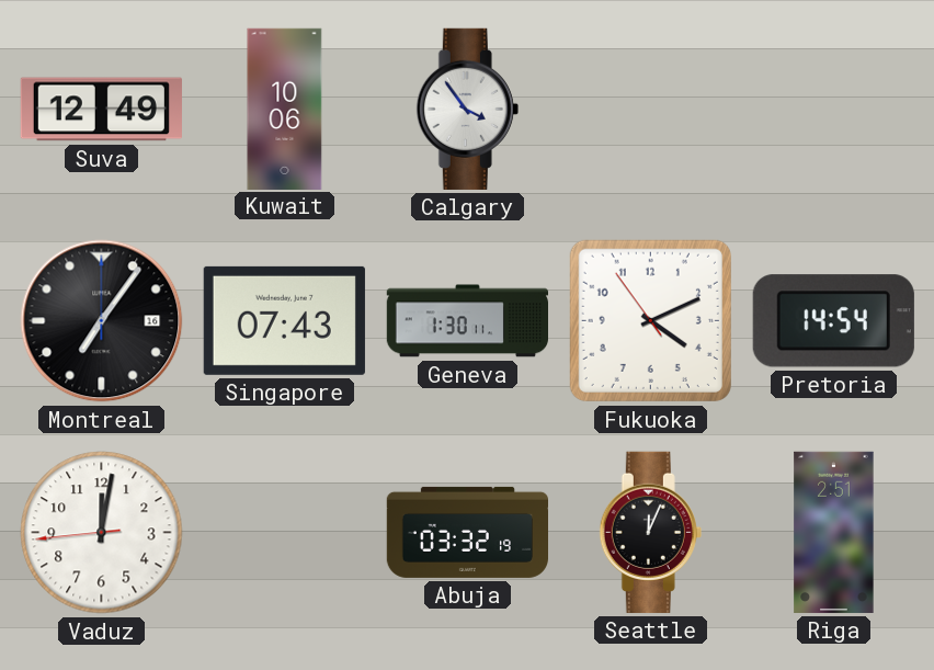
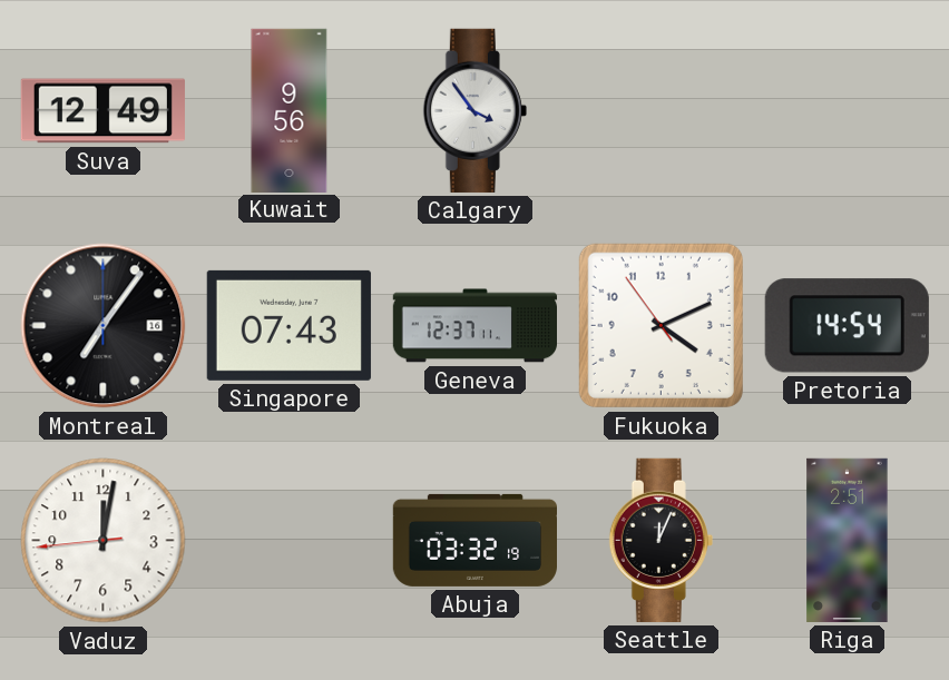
Kuwait: 10:06 -> 9:56
Geneva: 1:30 -> 12:37
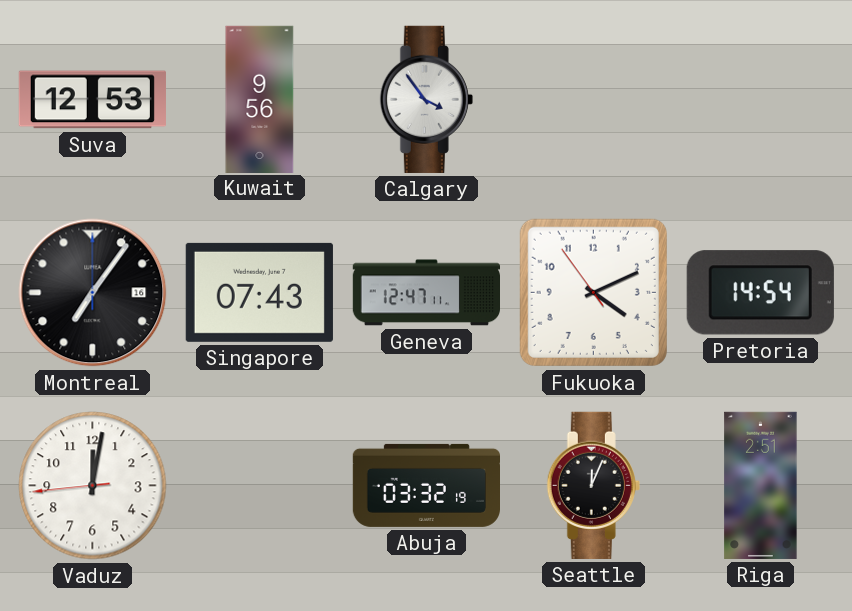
Suva: 12:49 -> 12:53
Geneva: 12:37 -> 12:47
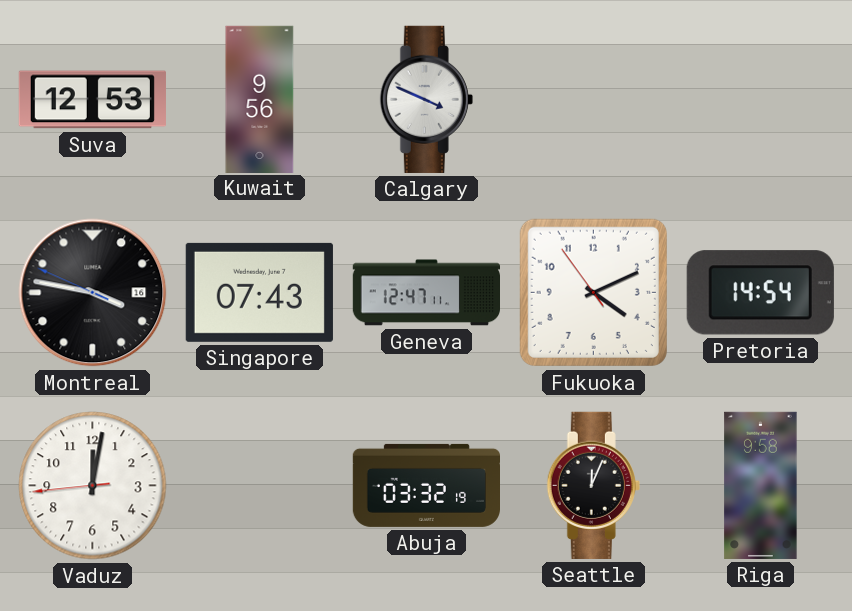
Calgary: 3:54 -> 3:49
Montreal: 7:06 -> 3:46
Riga: 2:51 -> 9:58
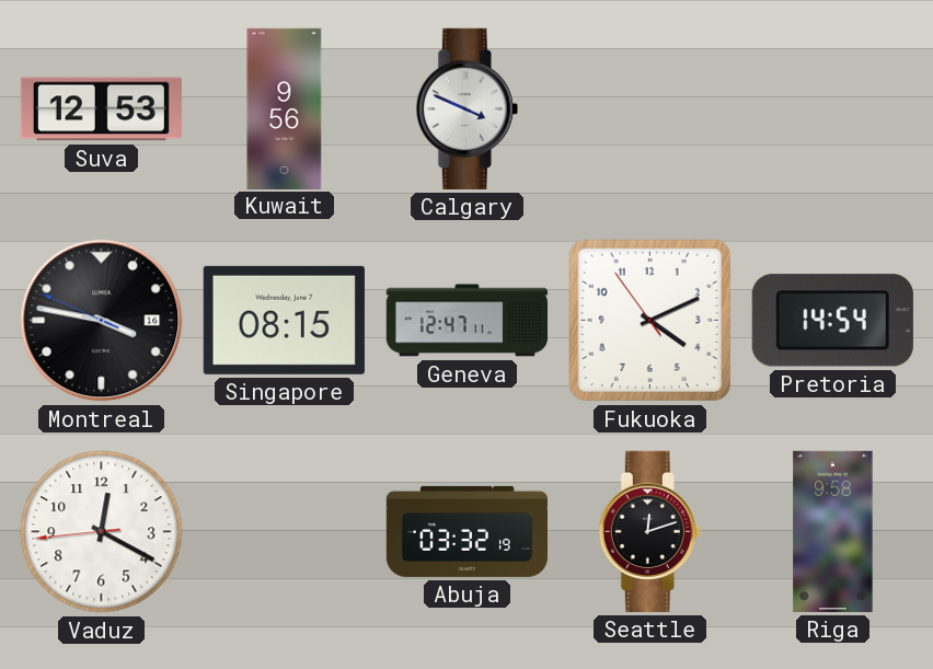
Singapore: 07:43 -> 08:15
Vaduz: 12:01 -> 12:19
Seattle: 12:04 -> 12:12
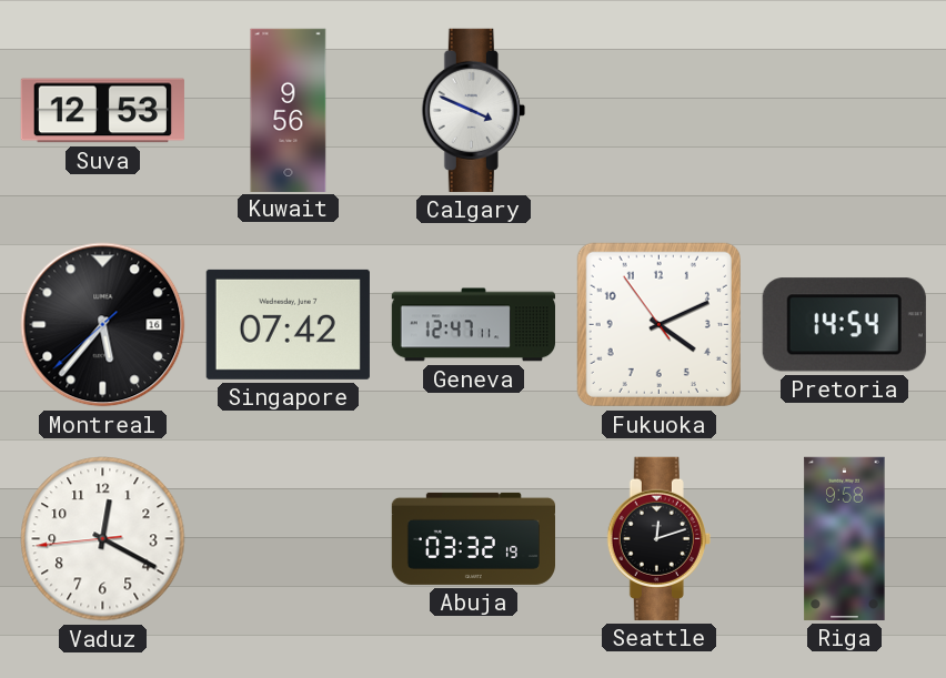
Montreal: 3:46 -> 5:36
Singapore: 08:15 -> 07:42
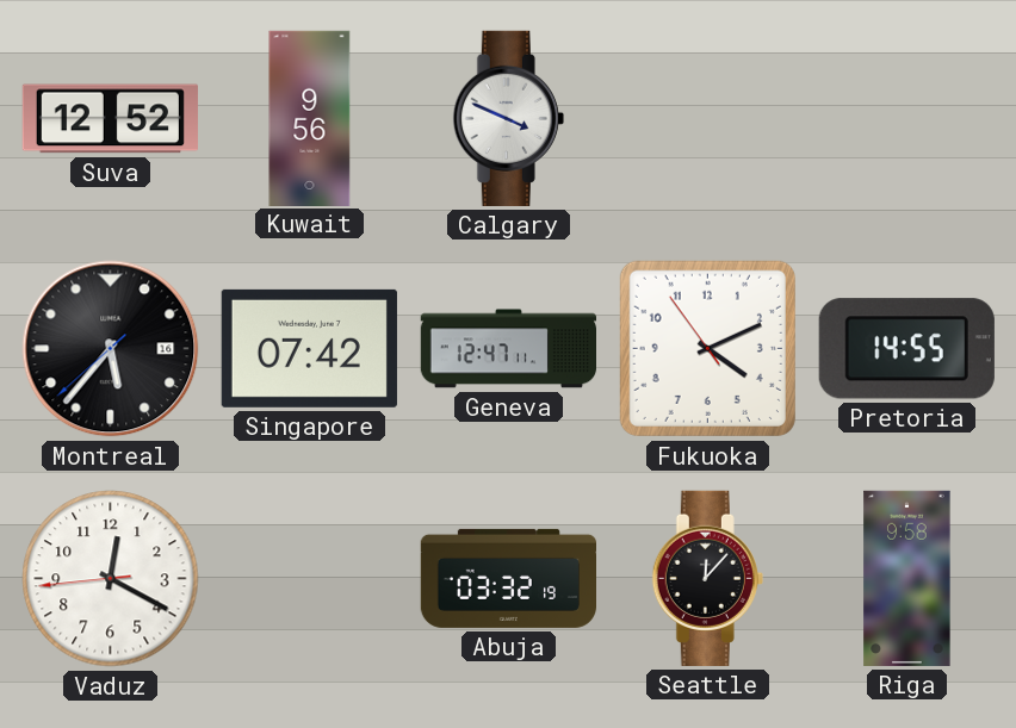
Suva: 12:53 -> 12:52
Pretoria: 14:54 -> 14:55
Seattle: 12:12 -> 12:07
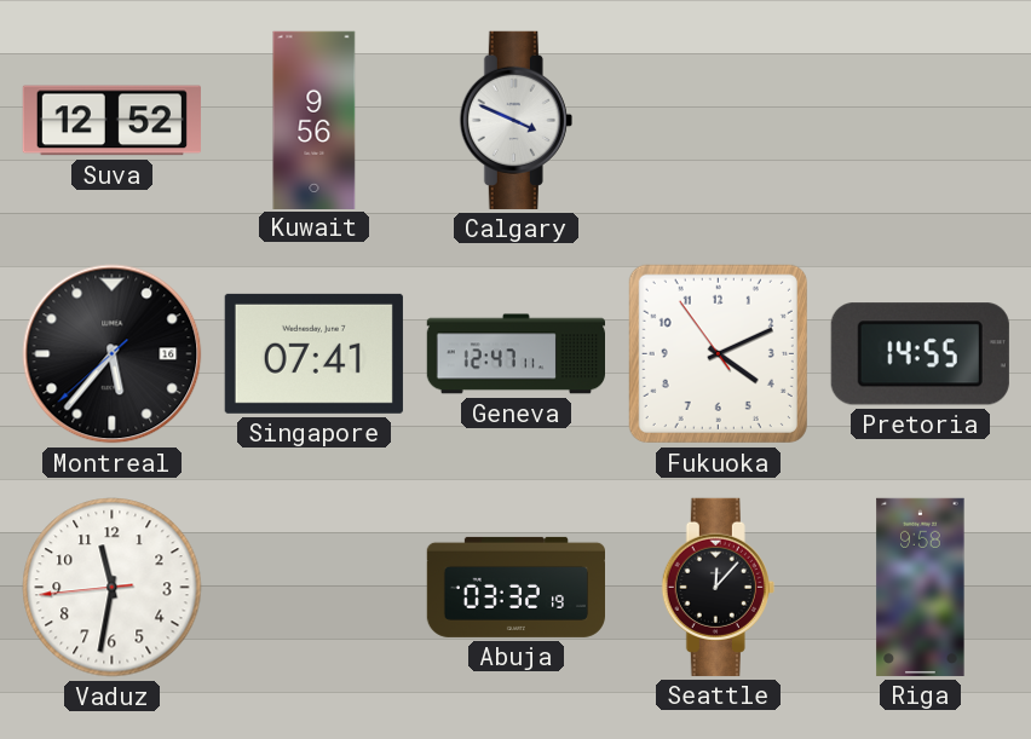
Singapore: 07:42 -> 07:41
Vaduz: 12:19 -> 11:31
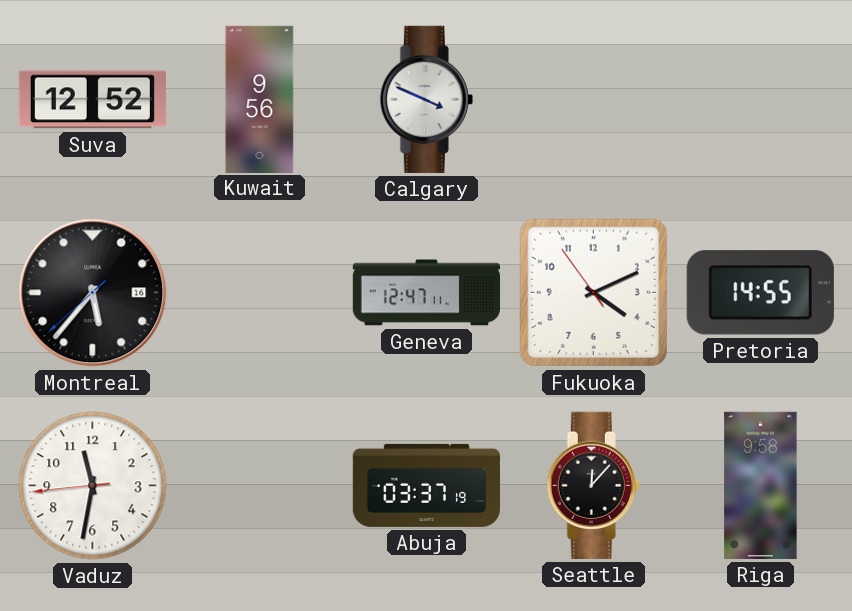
Singapore: 07:41 -> none
Abuja: 03:32 -> 03:37
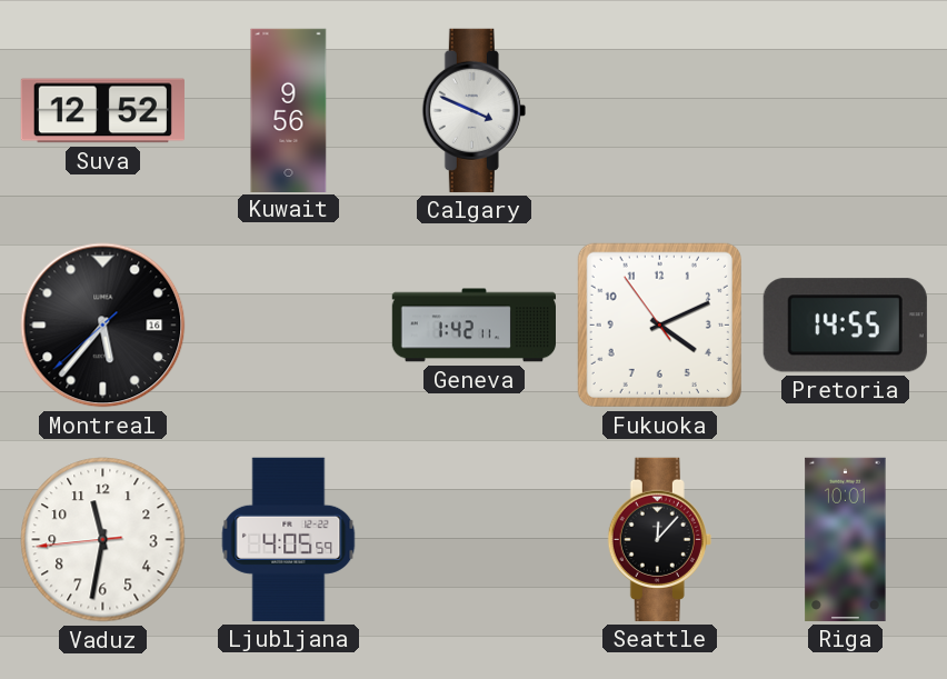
Geneva: 12:47 -> 1:42
Ljubljana: none -> 4:05
Abuja: 03:37 -> none
Riga: 9:58 -> 10:01
